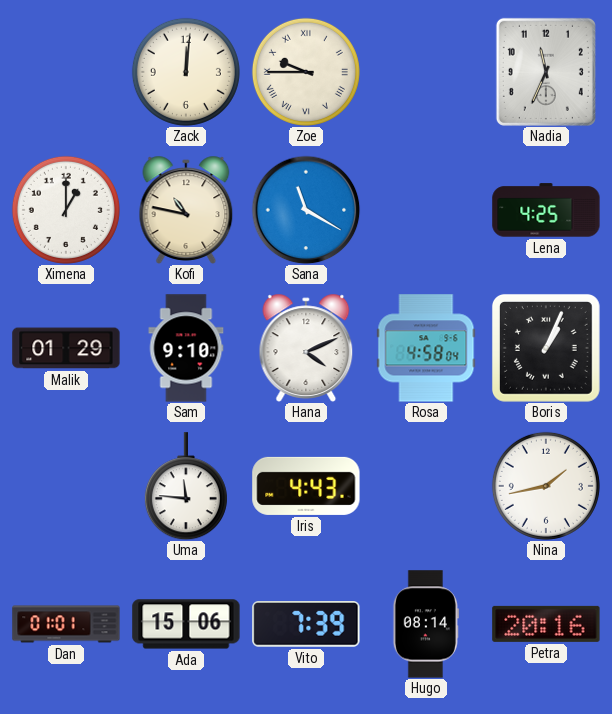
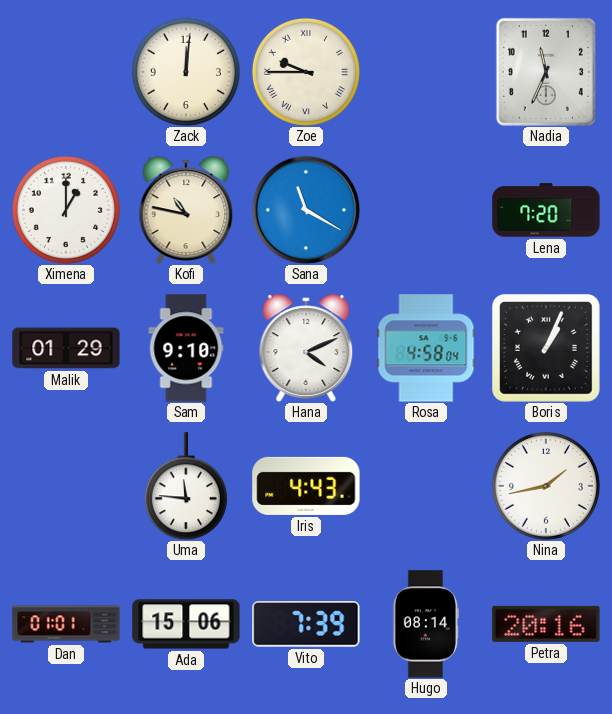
Lena: 4:25 -> 7:20
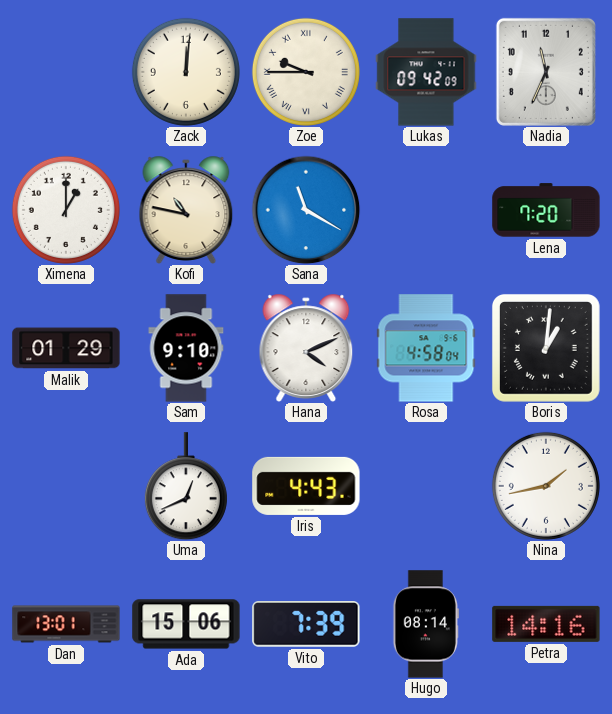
Lukas: none -> 09:42
Boris: 1:04 -> 1:01
Uma: 11:46 -> 12:41
Dan: 01:01 -> 13:01
Petra: 20:16 -> 14:16
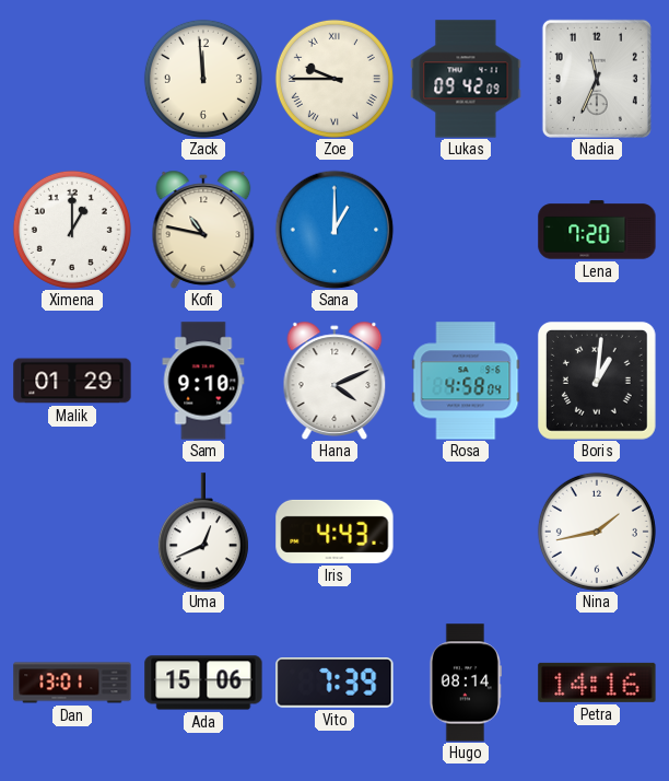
Zack: 12:01 -> 11:59
Sana: 11:20 -> 1:00
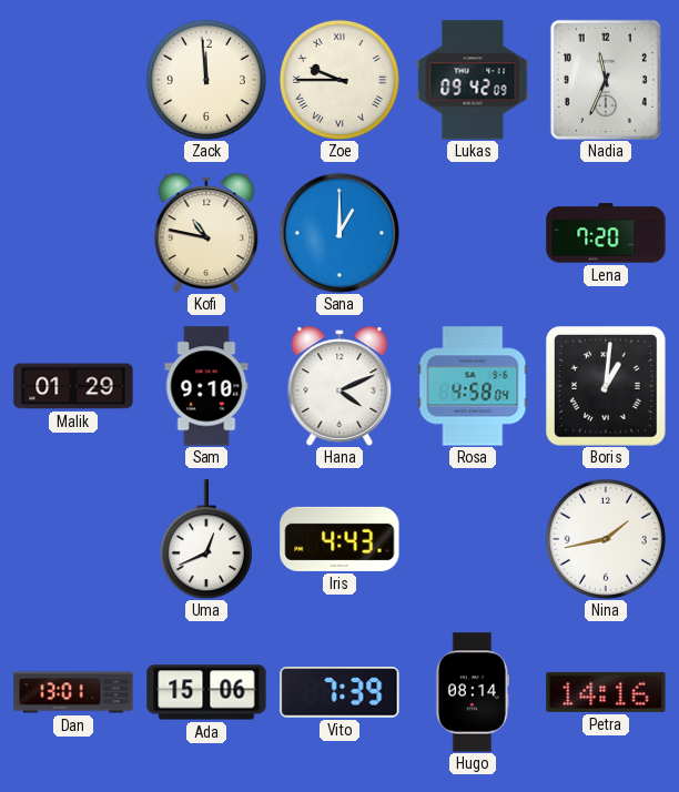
Ximena: 1:00 -> none
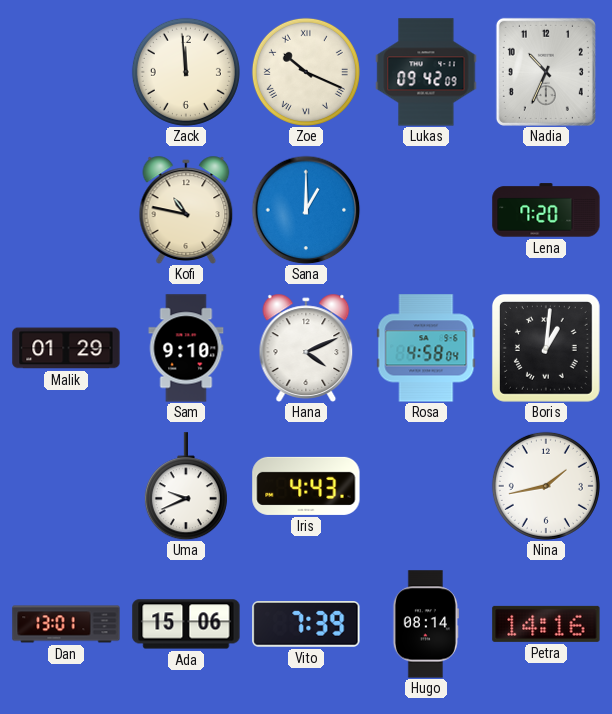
Zoe: 9:45 -> 10:19
Nadia: 11:34 -> 10:34
Uma: 12:41 -> 9:41
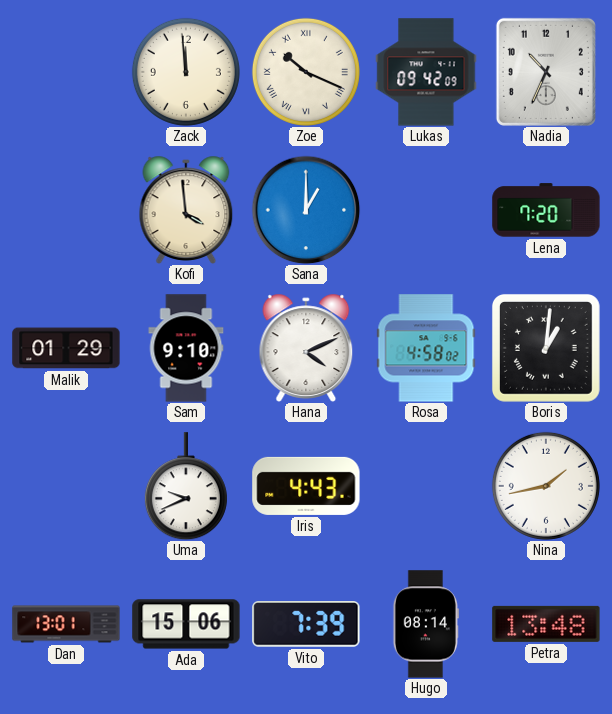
Kofi: 10:47 -> 3:59
Rosa: 4:58:04 -> 4:58:02
Petra: 14:16 -> 13:48
